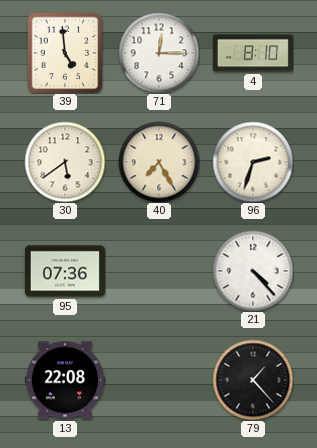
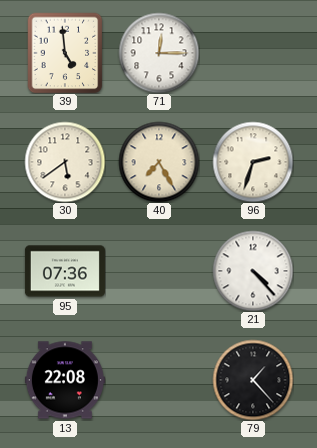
4: 8:10 -> none
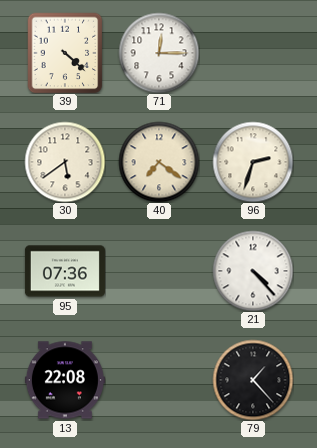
39: 4:59 -> 4:22
40: 7:25 -> 7:21
